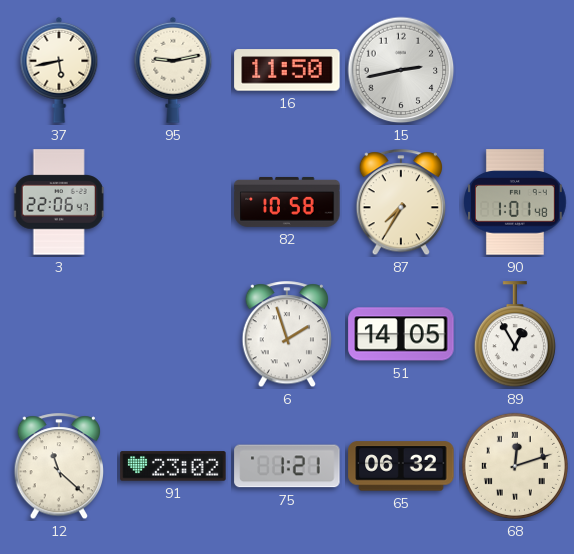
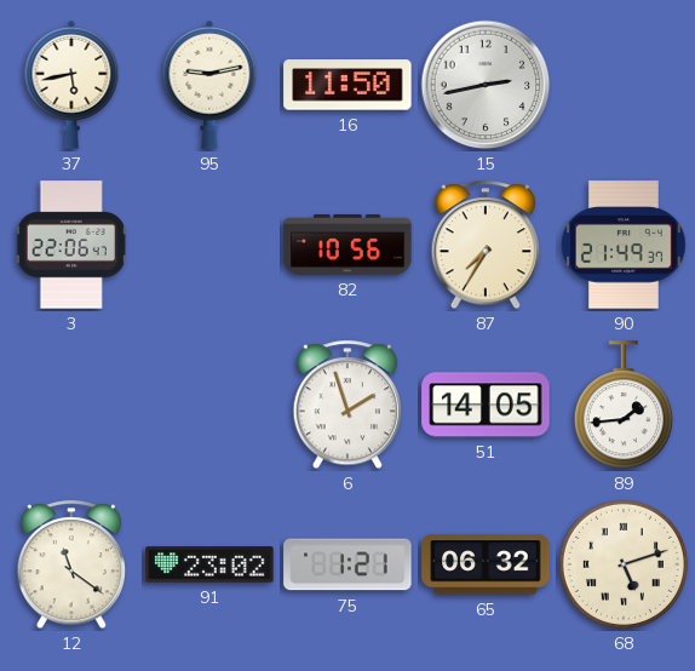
82: 10:58 -> 10:56
90: 1:01 -> 21:49
89: 12:55 -> 1:44
12: 11:22 -> 11:21
68: 12:12 -> 5:12
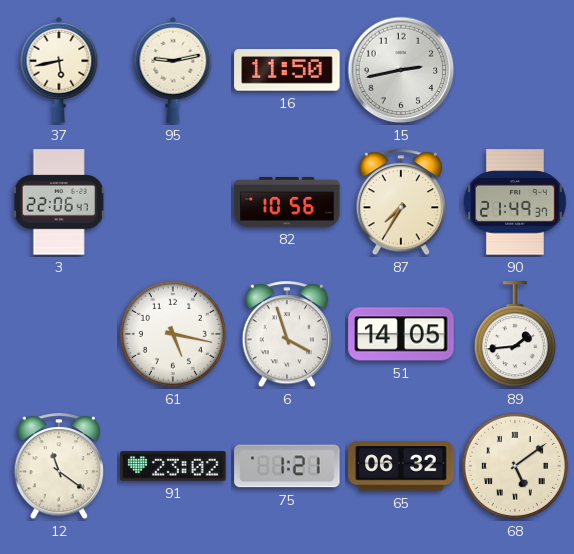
61: none -> 5:17
6: 1:57 -> 3:57
68: 5:12 -> 5:09
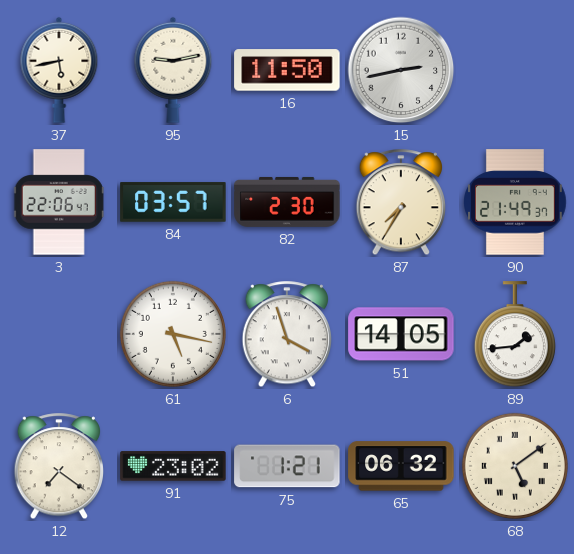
84: none -> 03:57
82: 10:56 -> 2:30
12: 11:21 -> 7:21
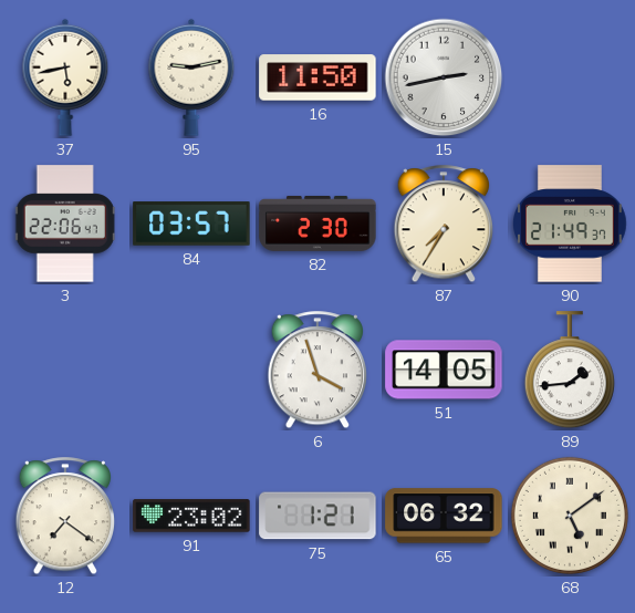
61: 5:17 -> none
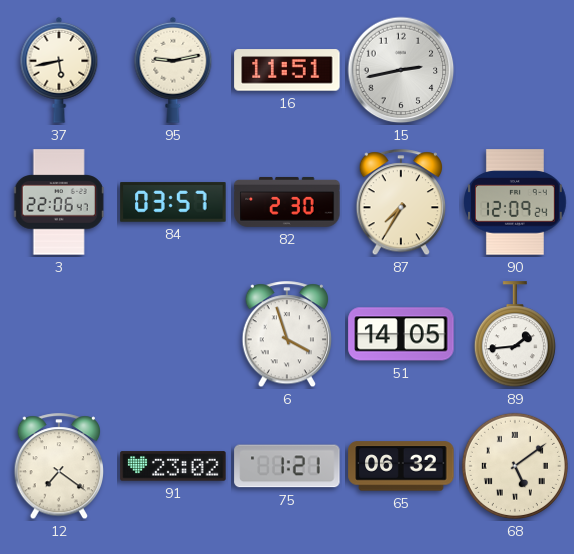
16: 11:50 -> 11:51
90: 21:49 -> 12:09
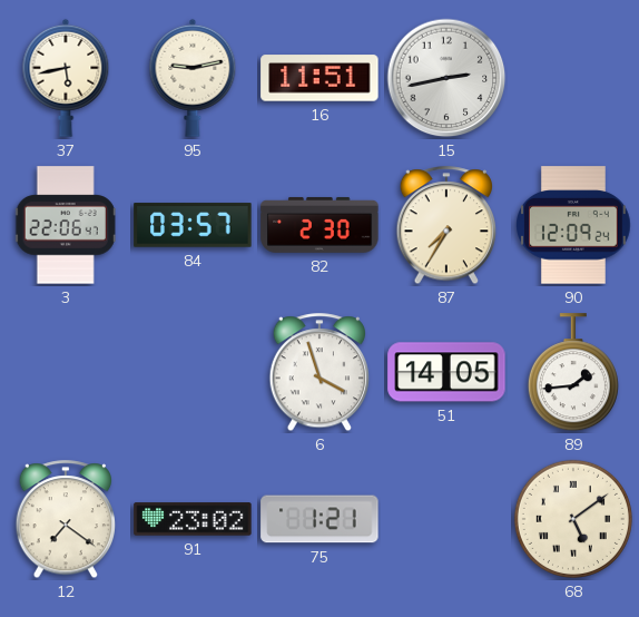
65: 06:32 -> none
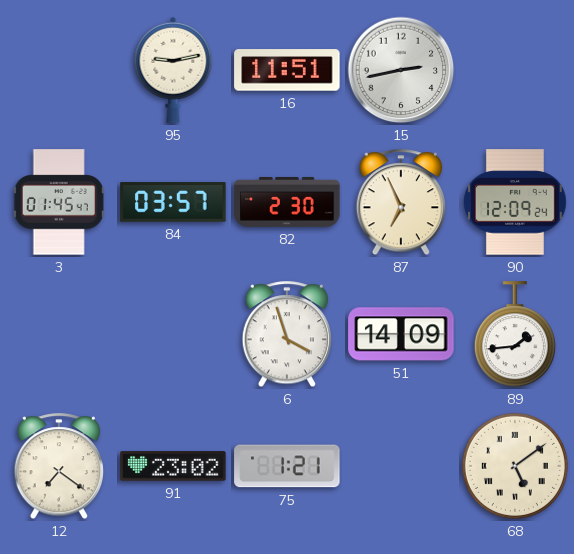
37: 5:43 -> none
3: 22:06 -> 01:45
87: 7:35 -> 6:56
51: 14:05 -> 14:09
